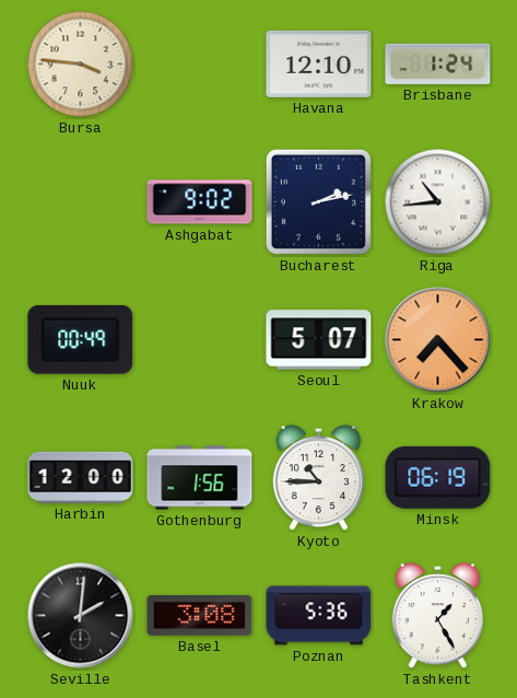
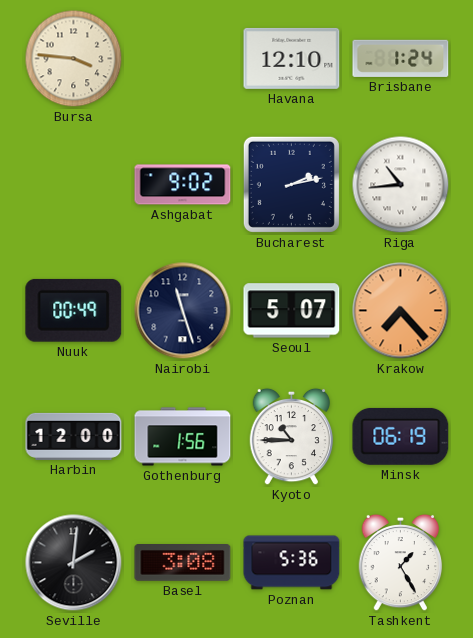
Nairobi: none -> 11:27
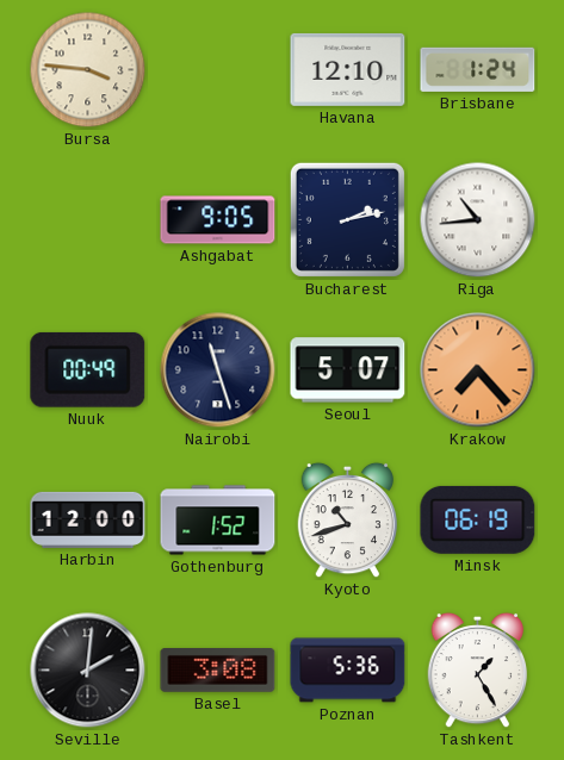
Ashgabat: 9:02 -> 9:05
Gothenburg: 1:56 -> 1:52
Kyoto: 10:45 -> 10:42
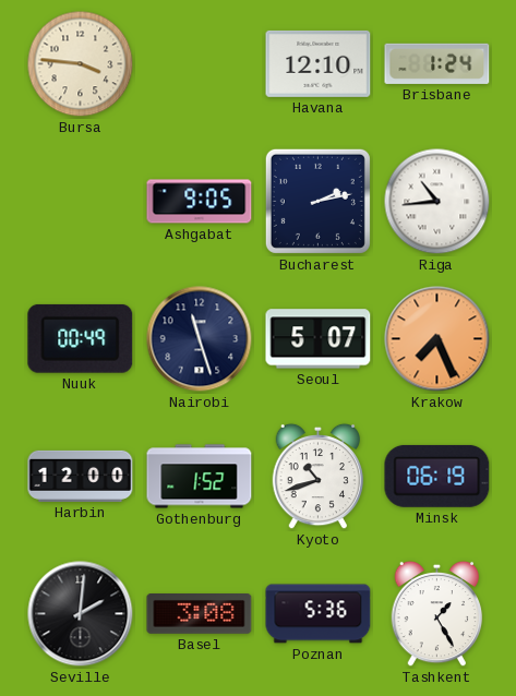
Krakow: 7:23 -> 7:26
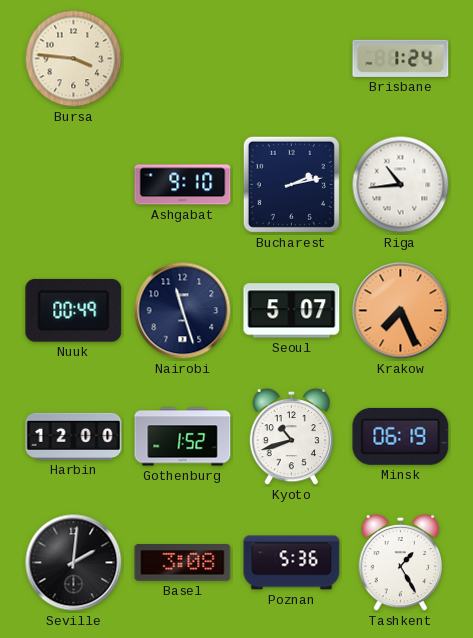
Havana: 12:10 -> none
Ashgabat: 9:05 -> 9:10
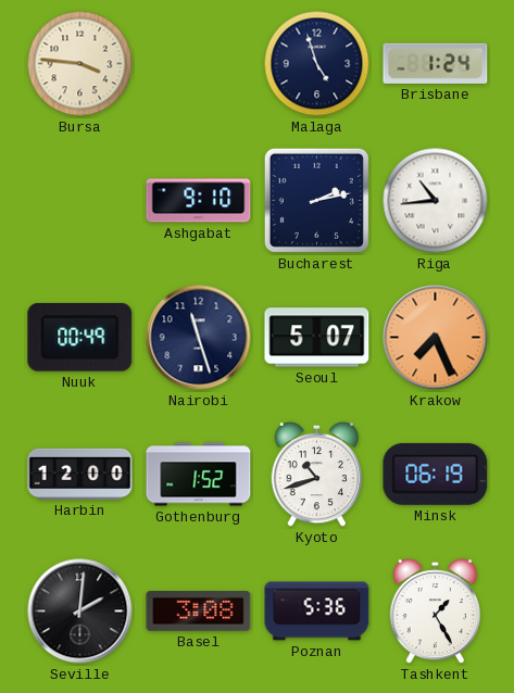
Malaga: none -> 4:57
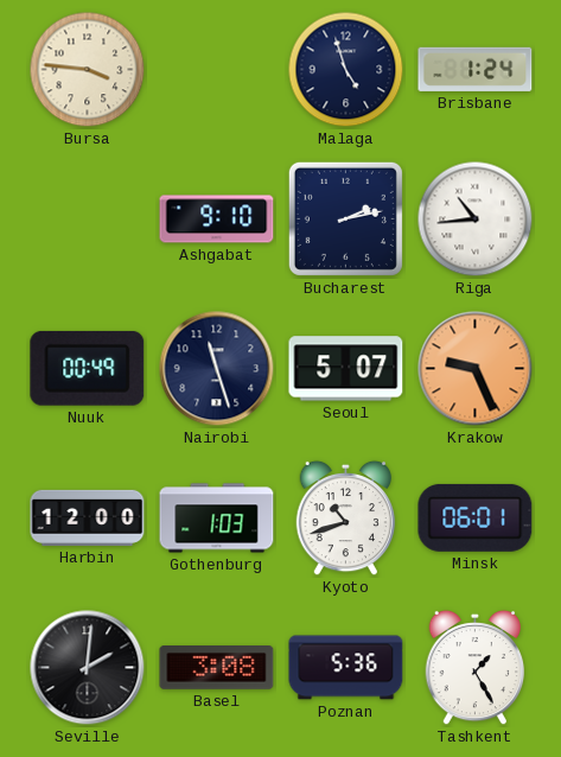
Krakow: 7:26 -> 9:26
Gothenburg: 1:52 -> 1:03
Minsk: 06:19 -> 06:01
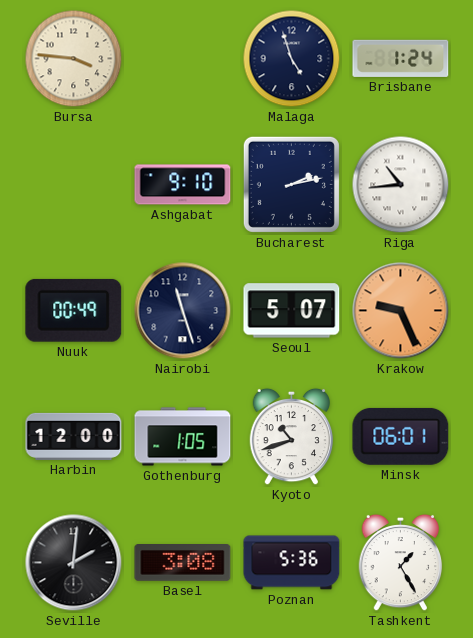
Gothenburg: 1:03 -> 1:05
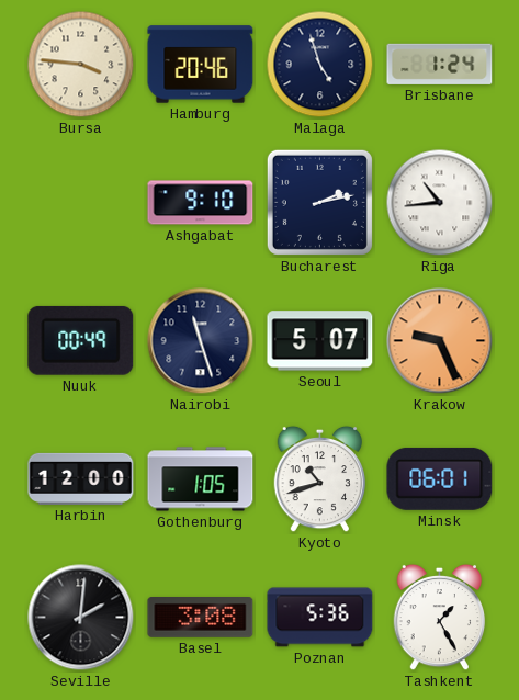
Hamburg: none -> 20:46
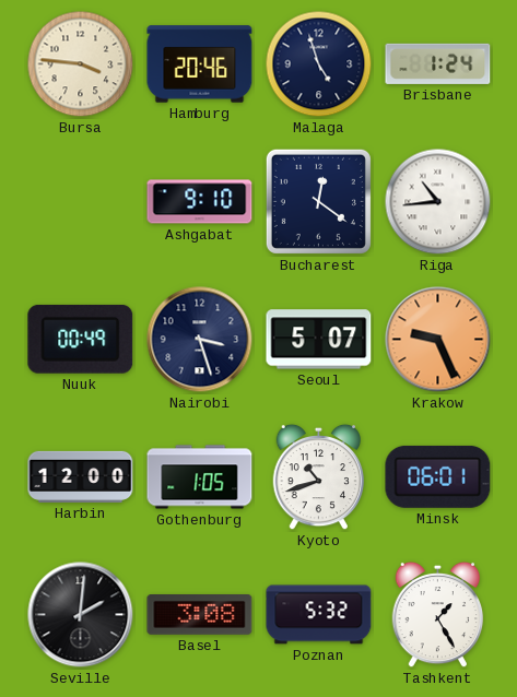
Bucharest: 2:13 -> 12:21
Nairobi: 11:27 -> 3:27
Poznan: 5:36 -> 5:32
